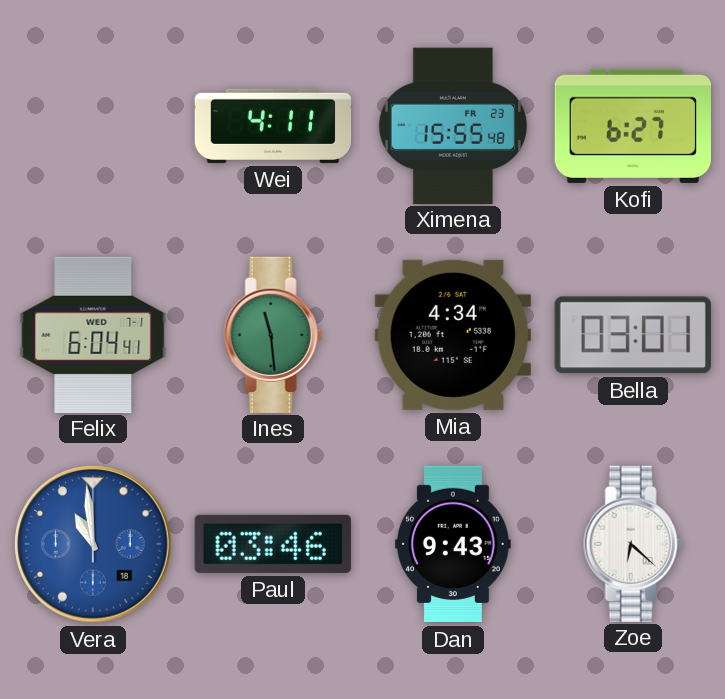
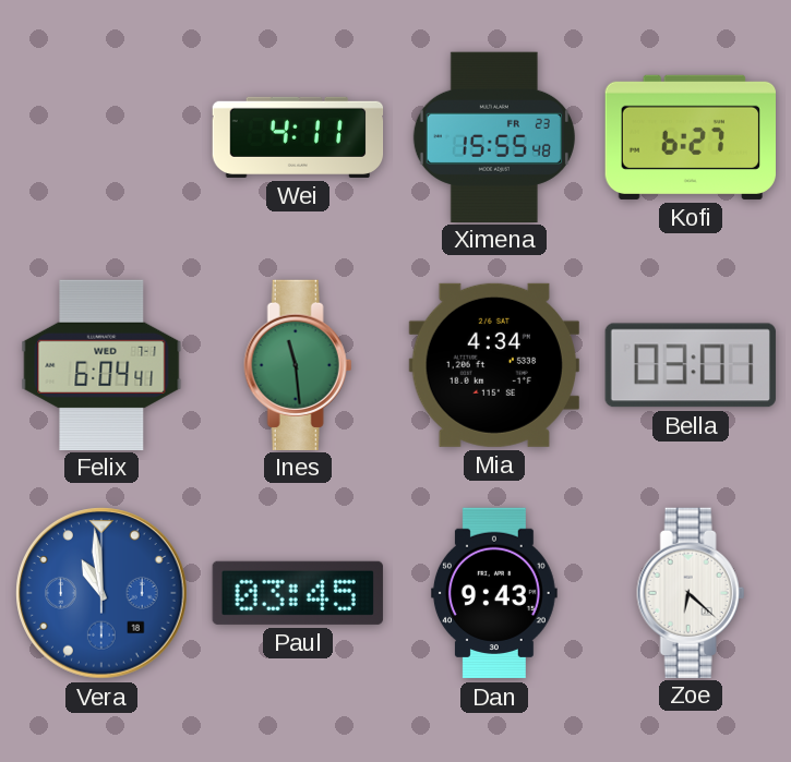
Paul: 03:46 -> 03:45
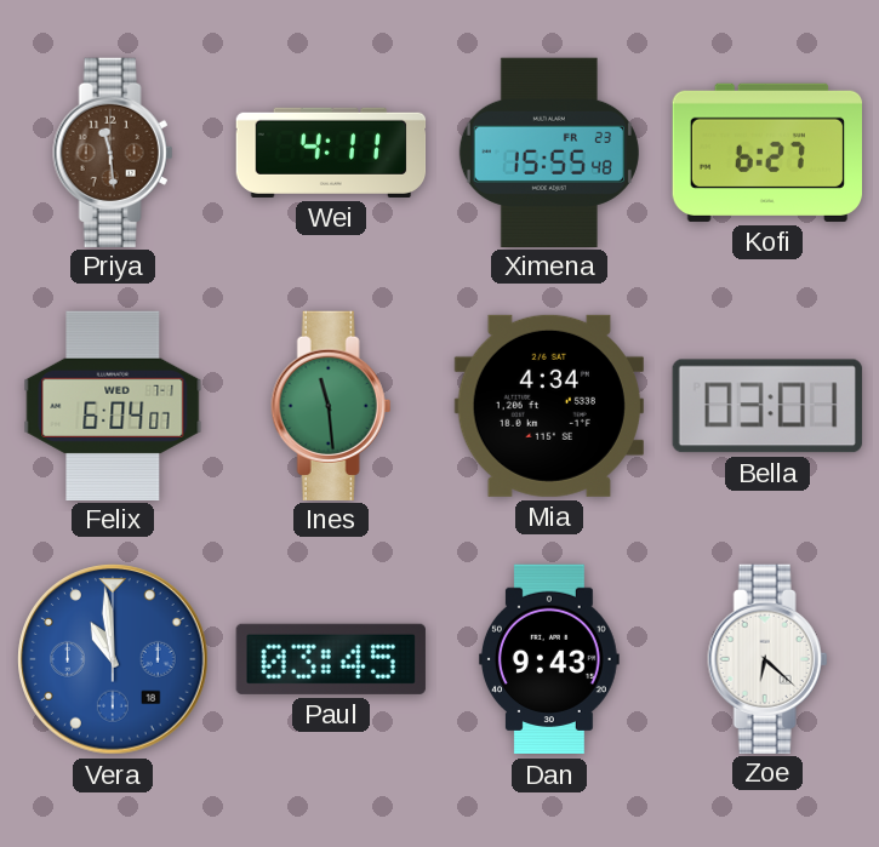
Priya: none -> 11:29
Felix: 6:04:41 -> 6:04:07
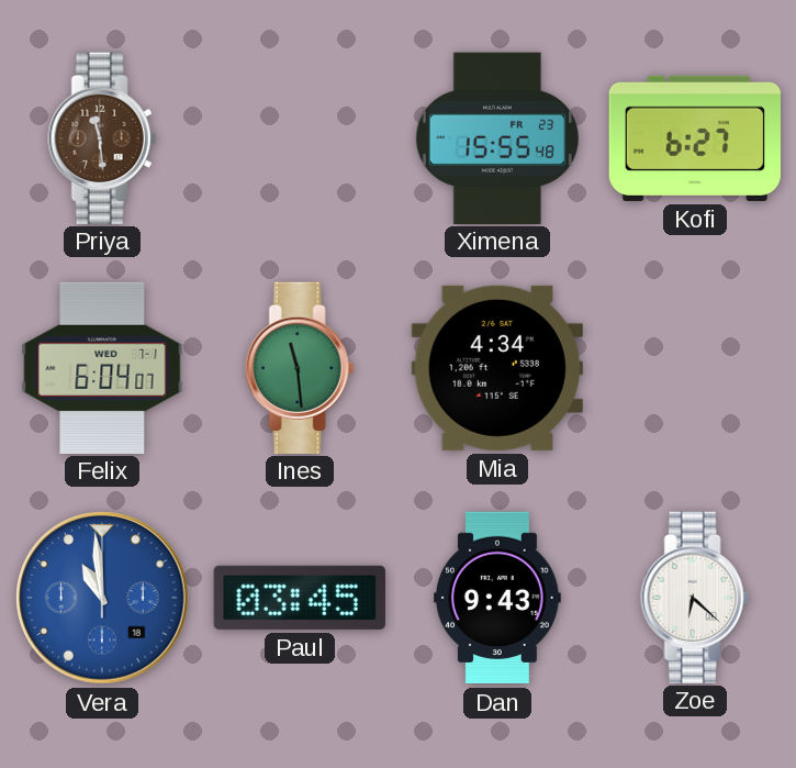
Wei: 4:11 -> none
Bella: 03:01 -> none
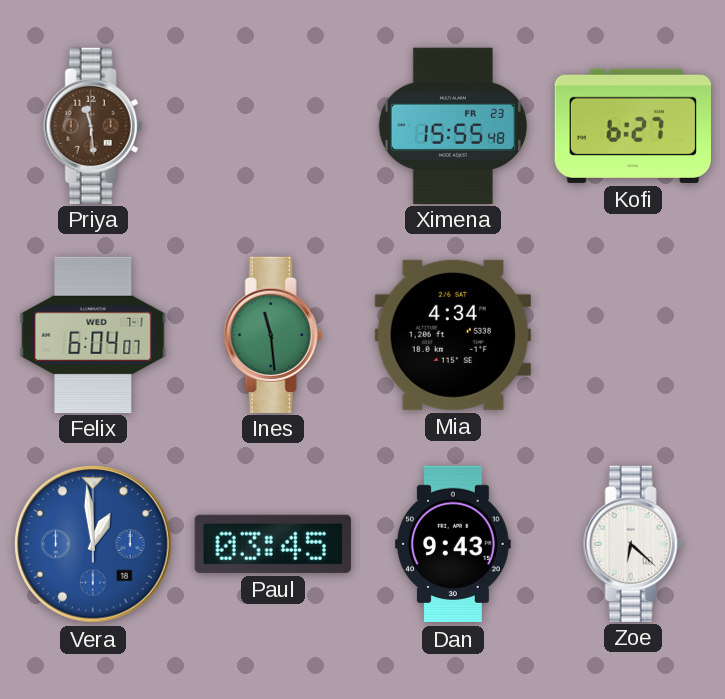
Vera: 10:59 -> 12:59
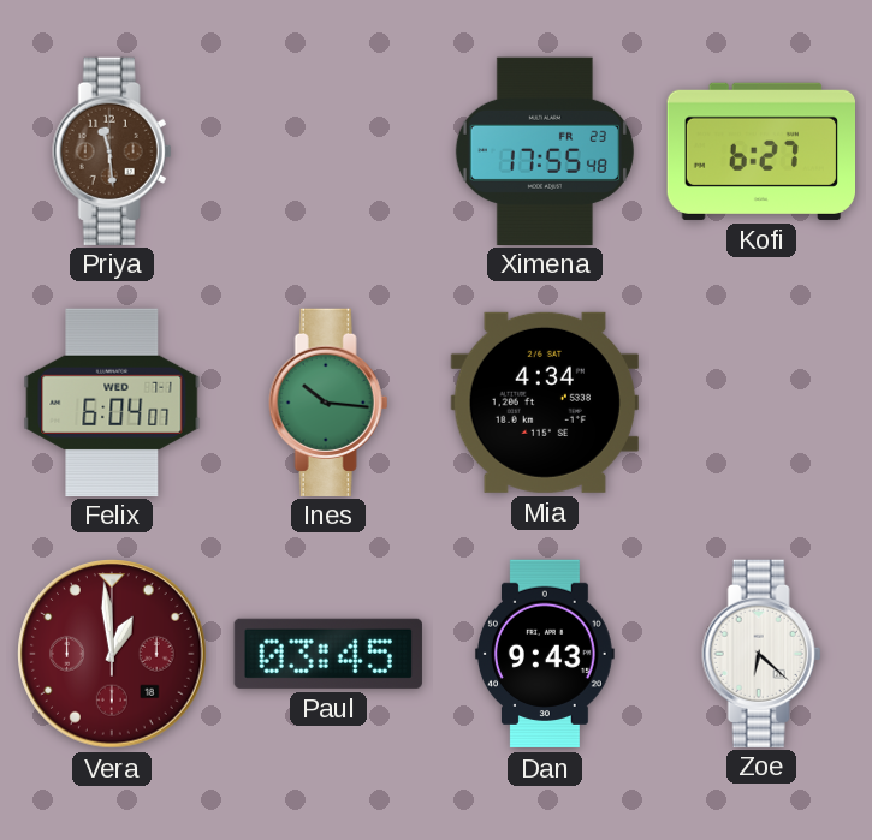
Ximena: 15:55 -> 17:55
Ines: 11:29 -> 10:16
Vera dial: blue -> burgundy
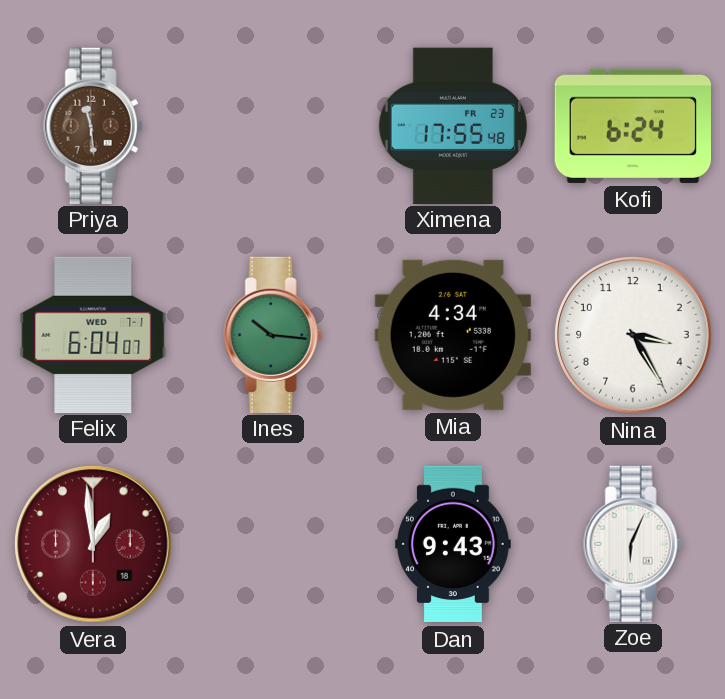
Kofi: 6:27 -> 6:24
Nina: none -> 3:25
Paul: 03:45 -> none
Zoe: 6:22 -> 6:04
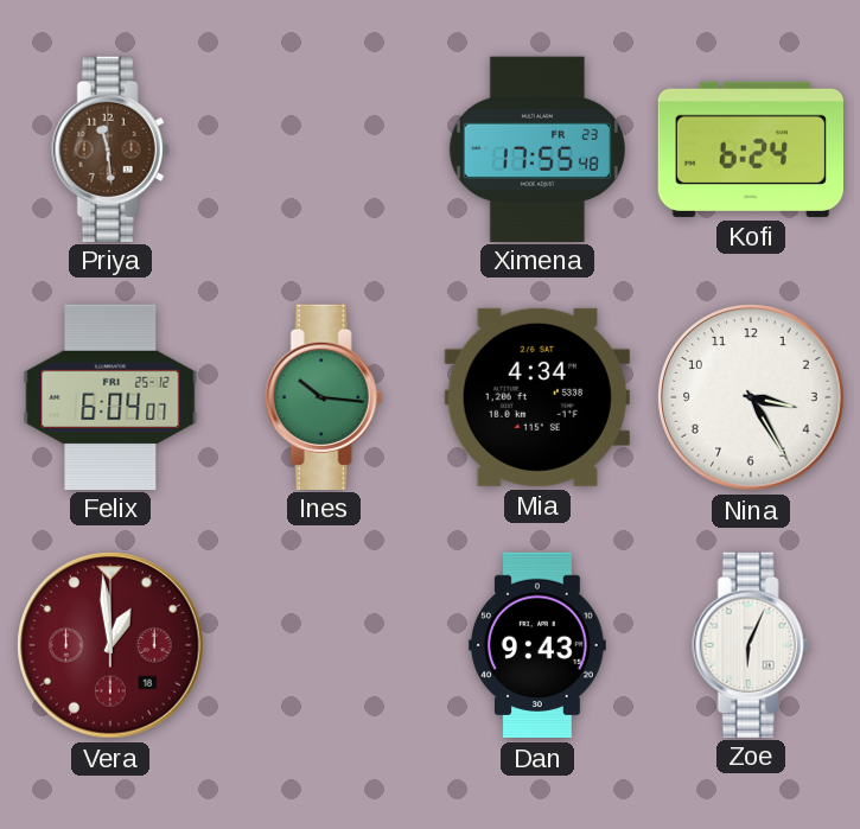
Felix date: WED 7-1 -> FRI 25-12
